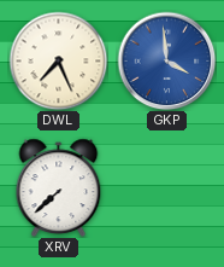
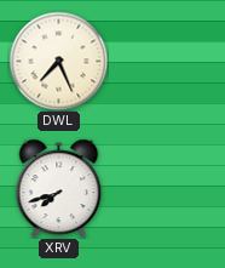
GKP: 3:59 -> none
XRV: 7:38 -> 7:42
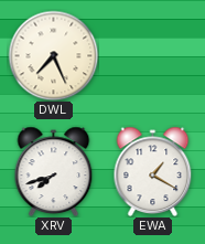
EWA: none -> 1:20
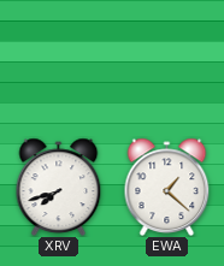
DWL: 7:26 -> none
EWA: 1:20 -> 1:22
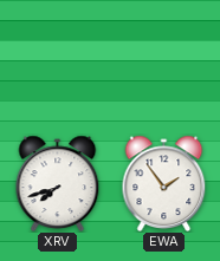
EWA: 1:22 -> 1:54
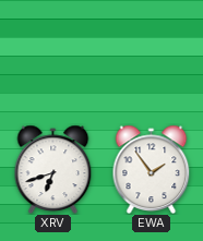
XRV: 7:42 -> 6:42
